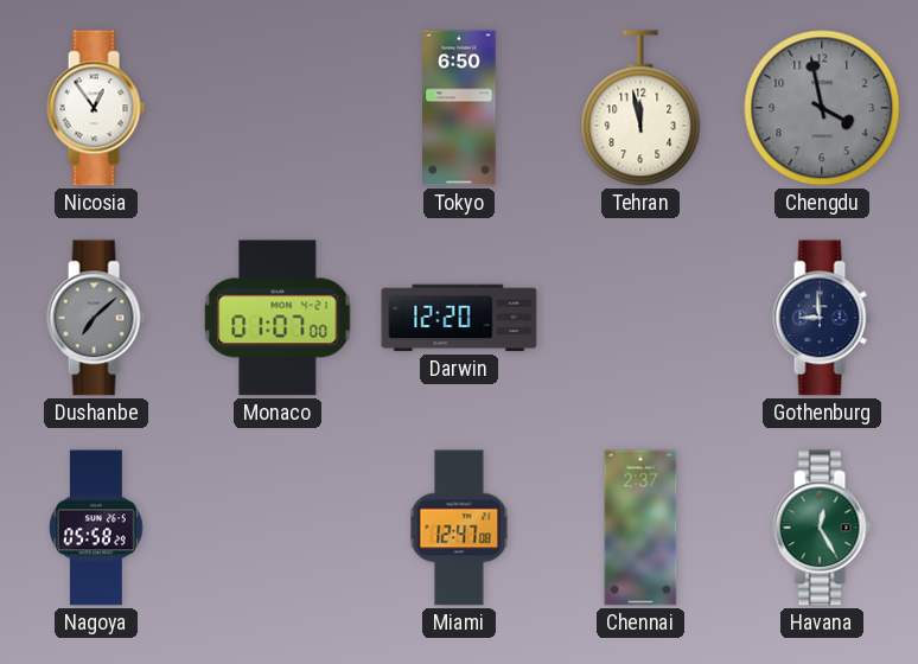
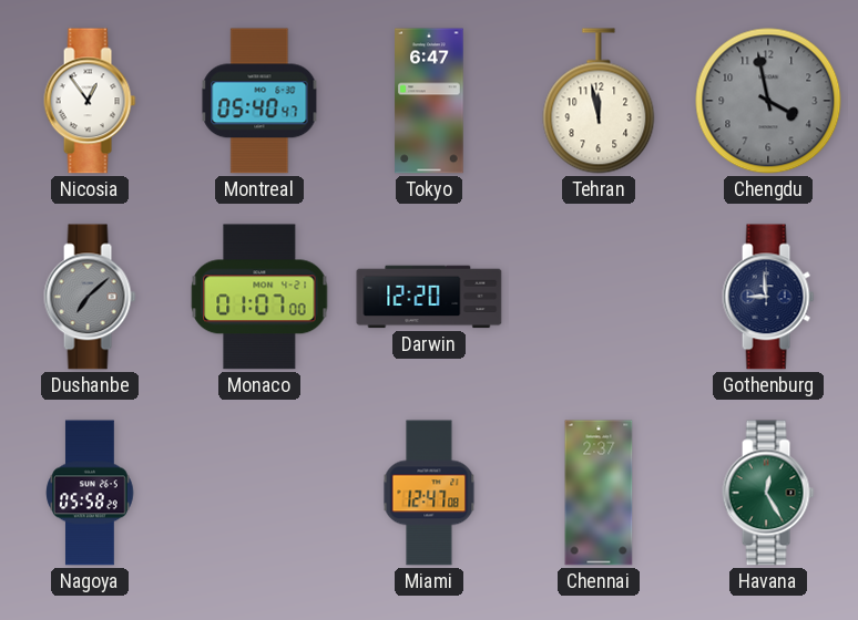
Montreal: none -> 05:40
Tokyo: 6:50 -> 6:47
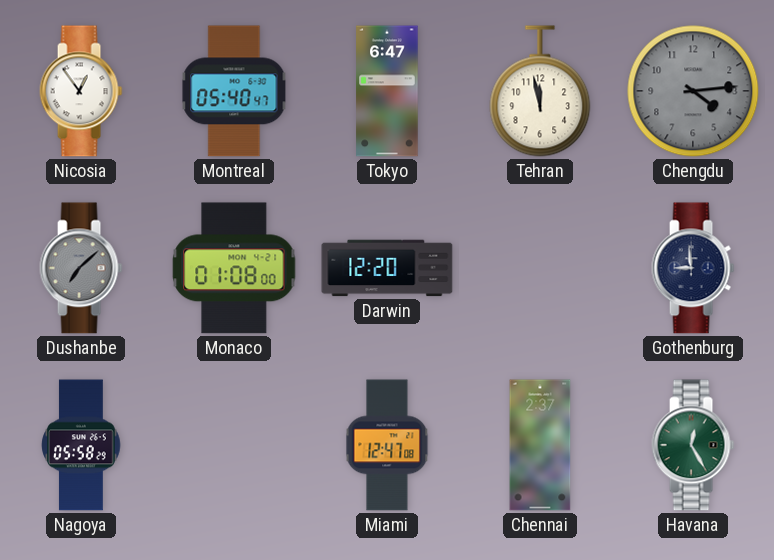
Chengdu: 3:58 -> 4:14
Monaco: 01:07 -> 01:08
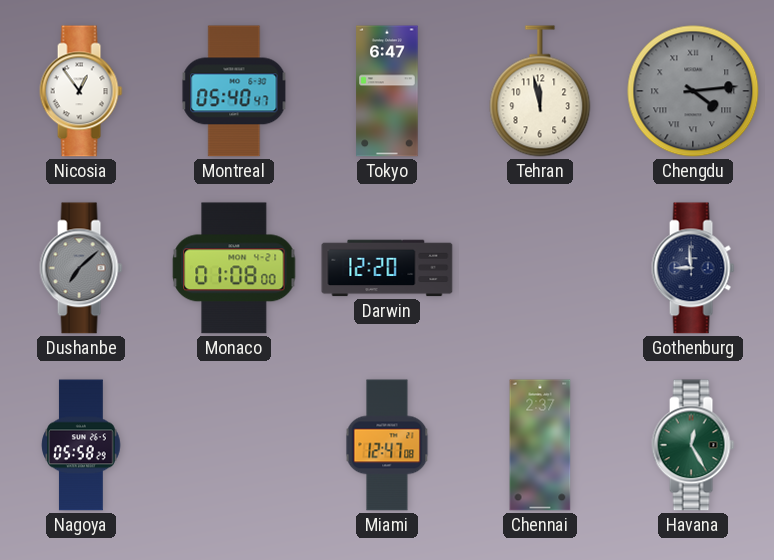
Chengdu numerals: Arabic -> Roman
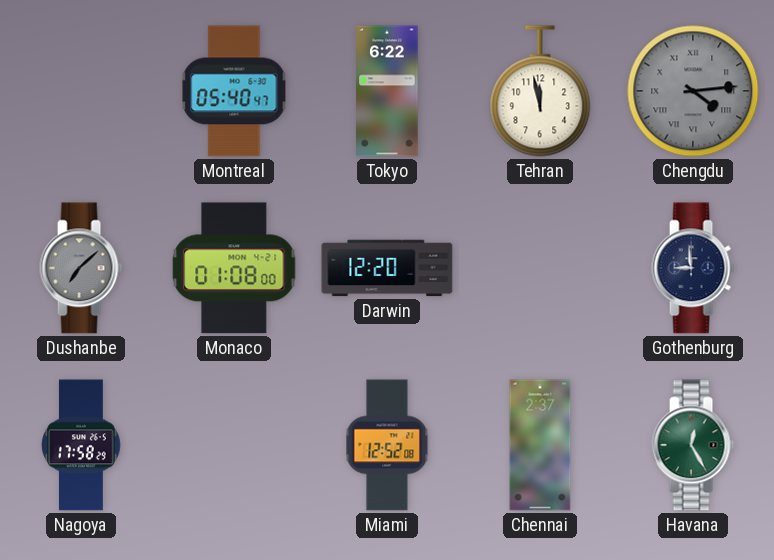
Nicosia: 12:54 -> none
Tokyo: 6:47 -> 6:22
Nagoya: 05:58 -> 17:58
Miami: 12:47 -> 12:52
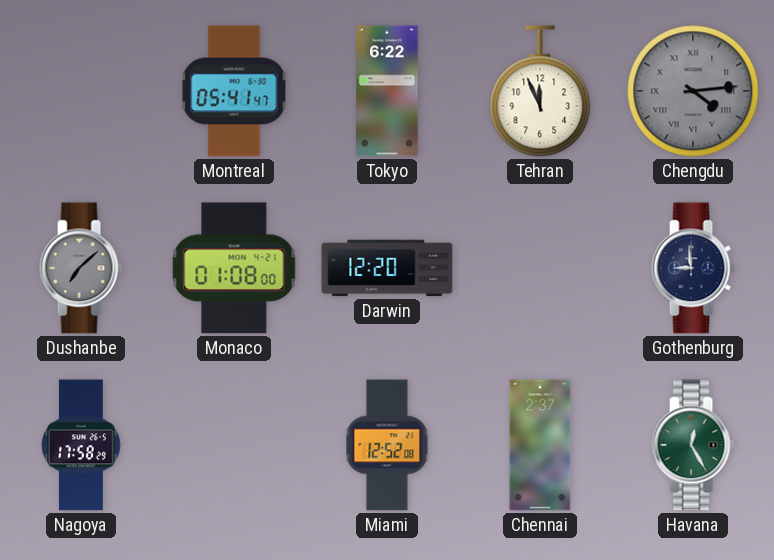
Montreal: 05:40 -> 05:41
Tehran: 11:58 -> 11:56
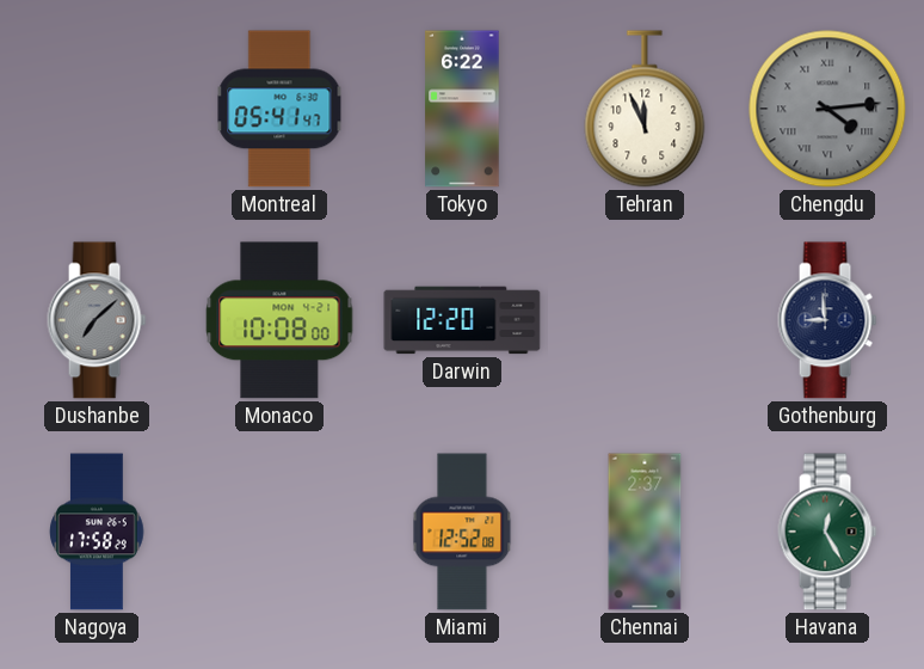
Monaco: 01:08 -> 10:08
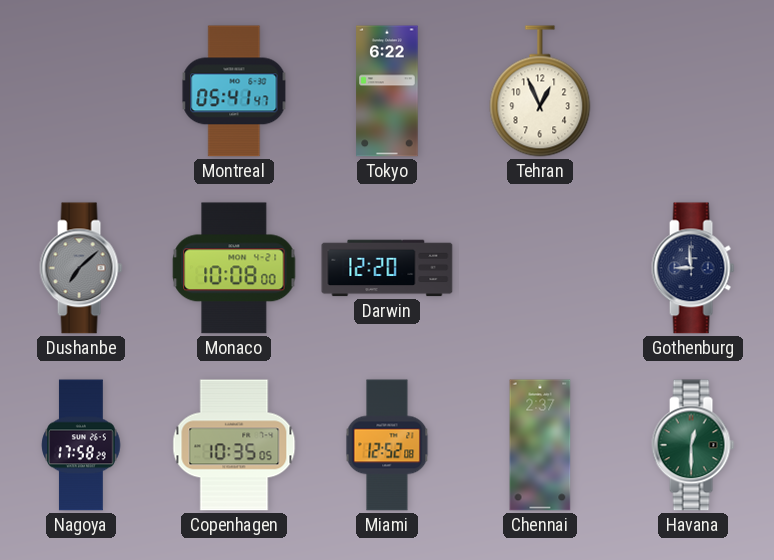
Tehran: 11:56 -> 12:56
Chengdu: 4:14 -> none
Copenhagen: none -> 10:35
Havana: 12:25 -> 12:30
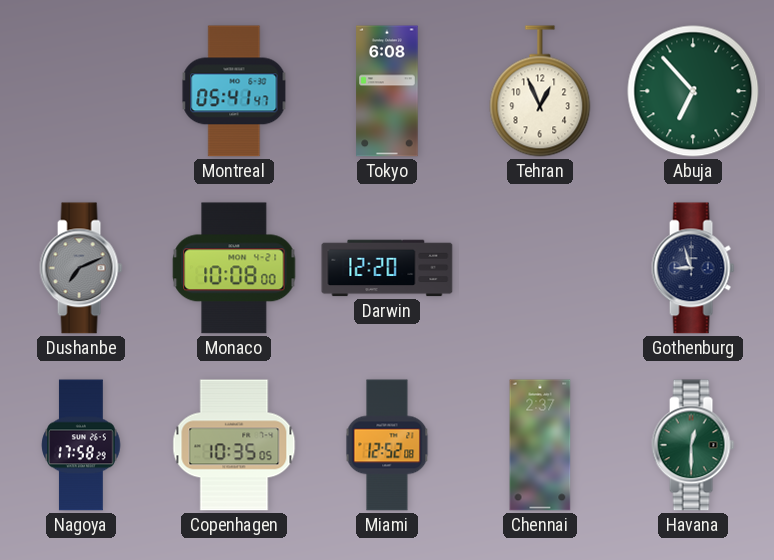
Tokyo: 6:22 -> 6:08
Abuja: none -> 6:53
Dushanbe: 7:08 -> 7:11
Gothenburg: 8:59 -> 8:57
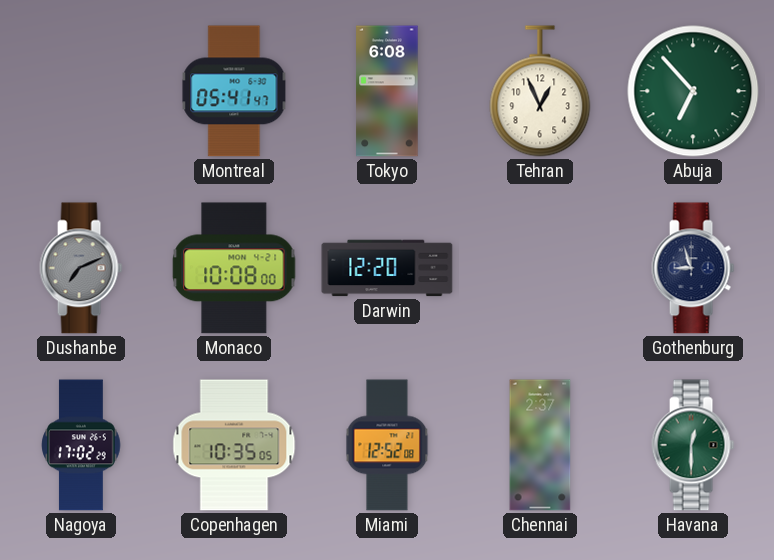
Nagoya: 17:58 -> 17:02
